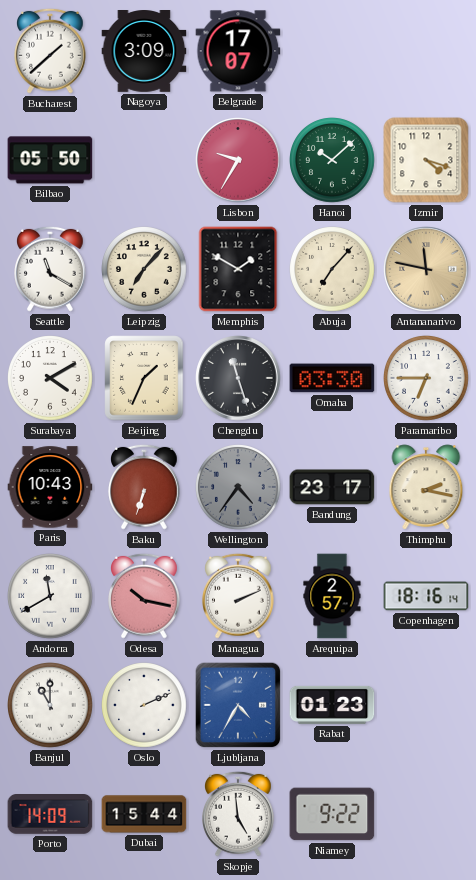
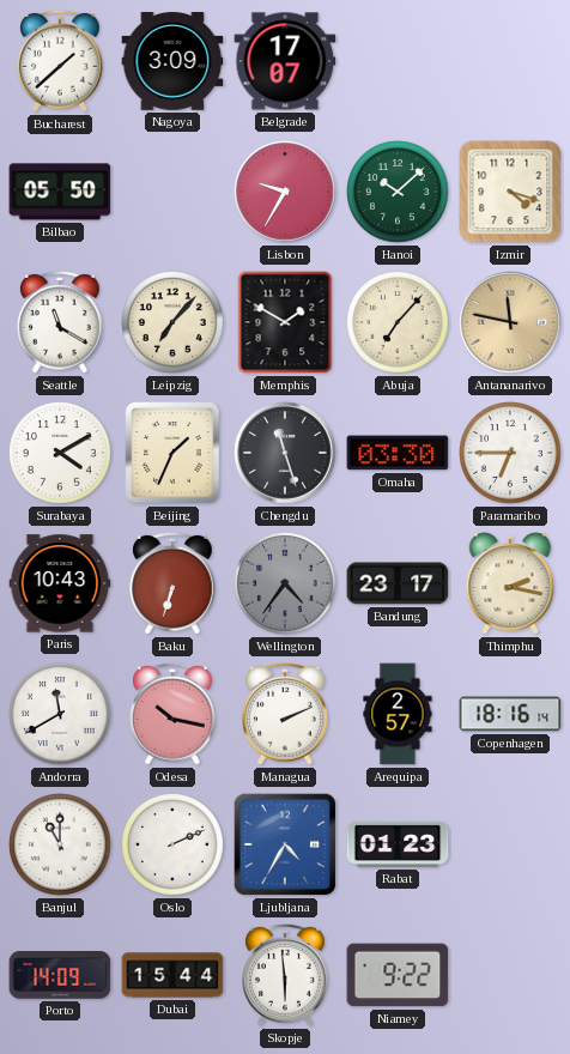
Skopje: 4:59 -> 5:59
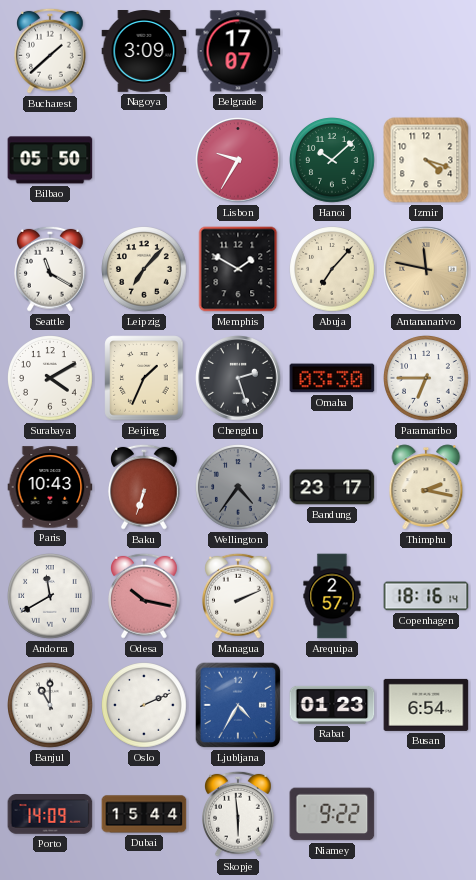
Chengdu: 11:27 -> 2:27
Busan: none -> 6:54
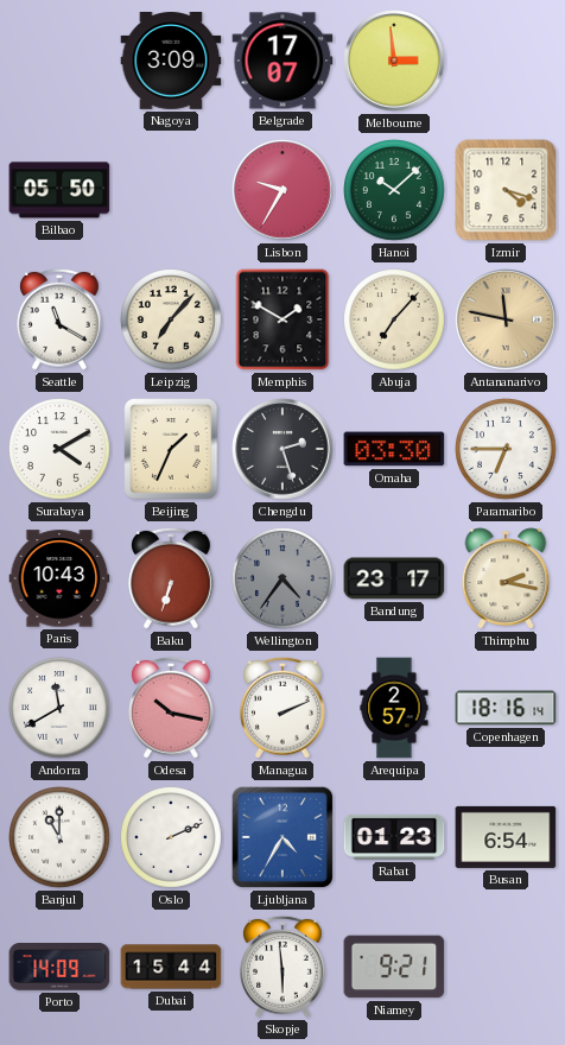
Bucharest: 1:38 -> none
Melbourne: none -> 2:59
Niamey: 9:22 -> 9:21
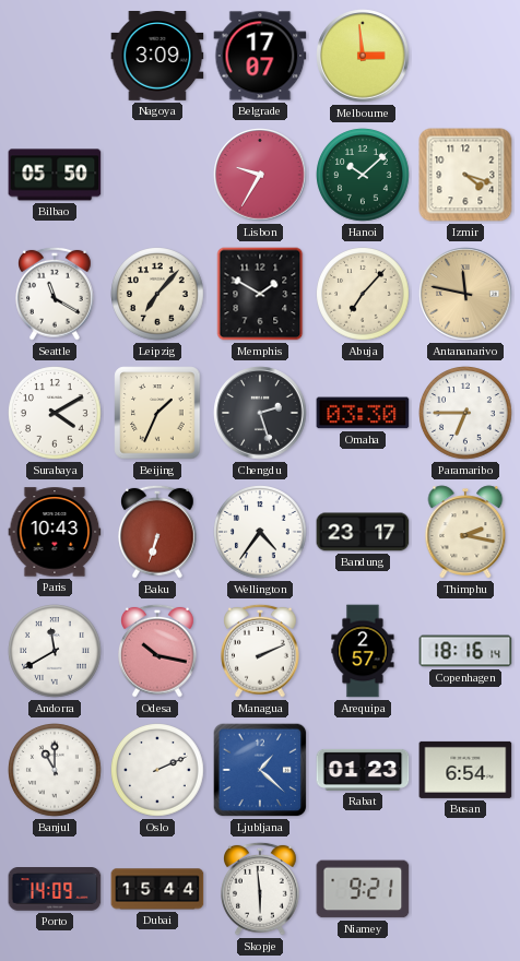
Wellington dial: grey -> white
Ljubljana: 4:35 -> 1:22
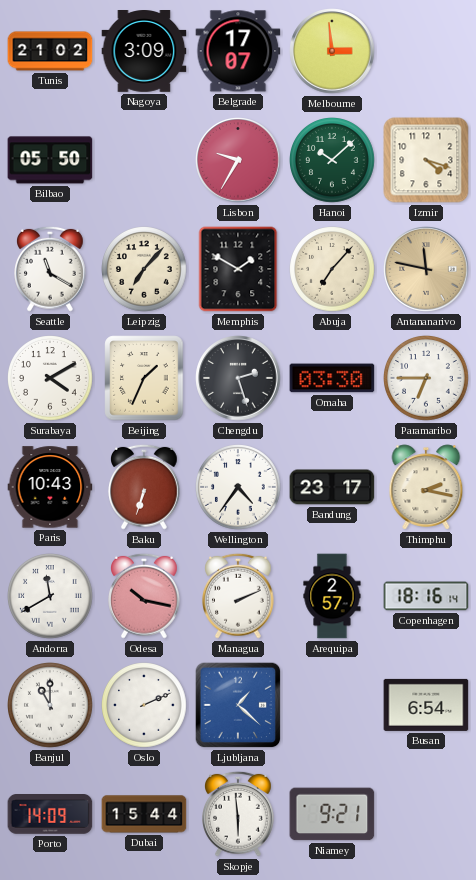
Tunis: none -> 21:02
Rabat: 01:23 -> none
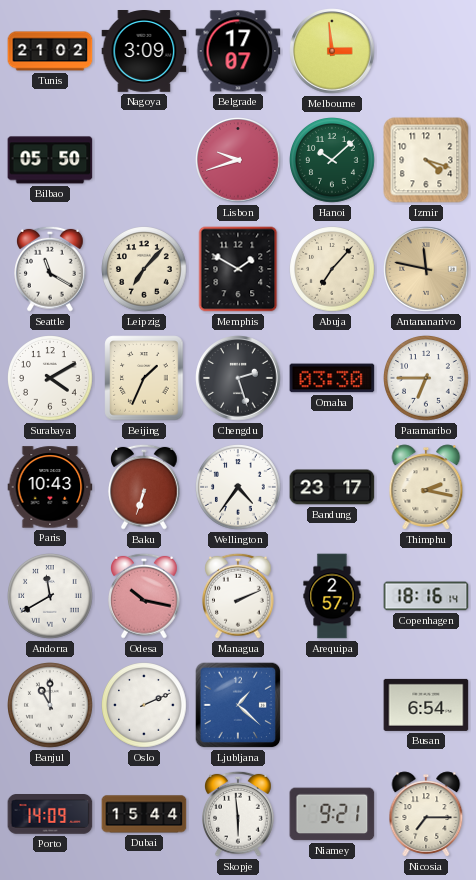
Lisbon: 9:35 -> 9:42
Nicosia: none -> 7:15
